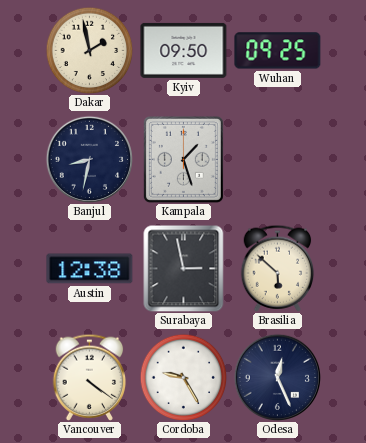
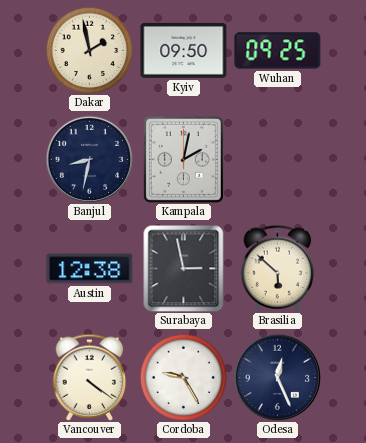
Kampala: 1:27 -> 2:02
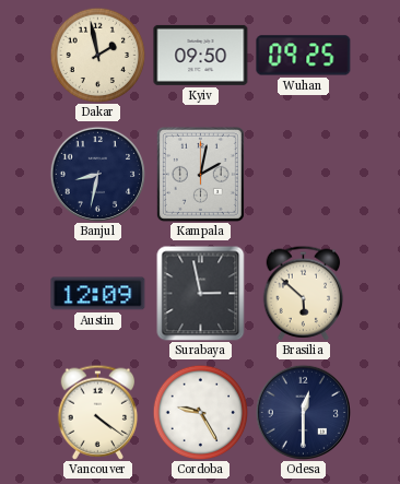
Austin: 12:38 -> 12:09
Odesa: 12:26 -> 12:30
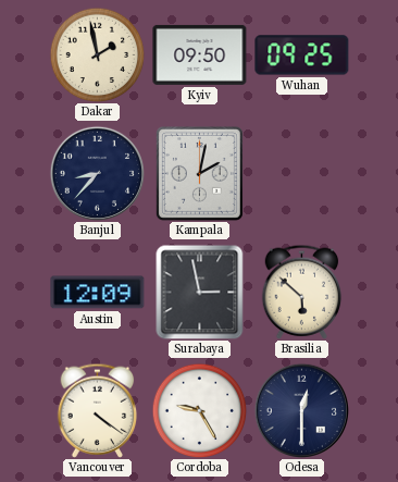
Banjul: 8:32 -> 8:37
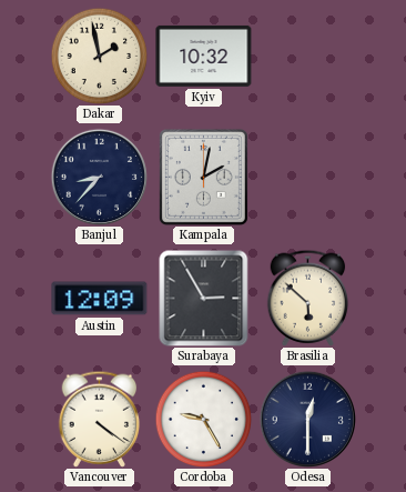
Kyiv: 09:50 -> 10:32
Wuhan: 09:25 -> none
Surabaya: 2:58 -> 2:55
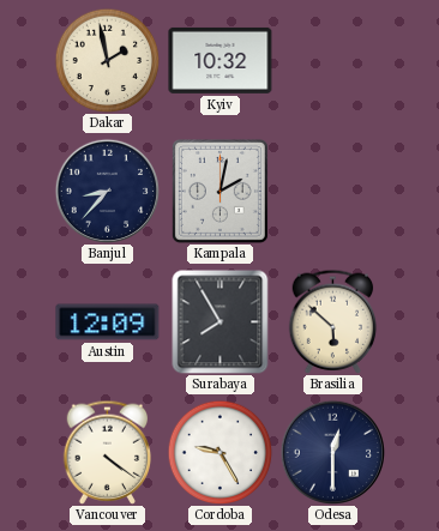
Surabaya: 2:55 -> 7:55
